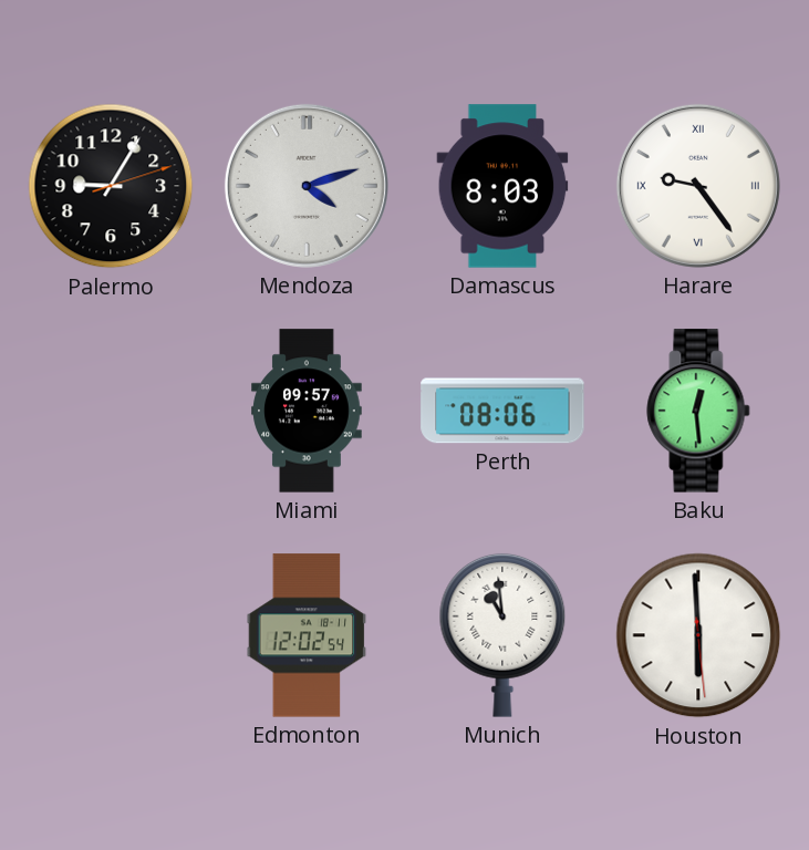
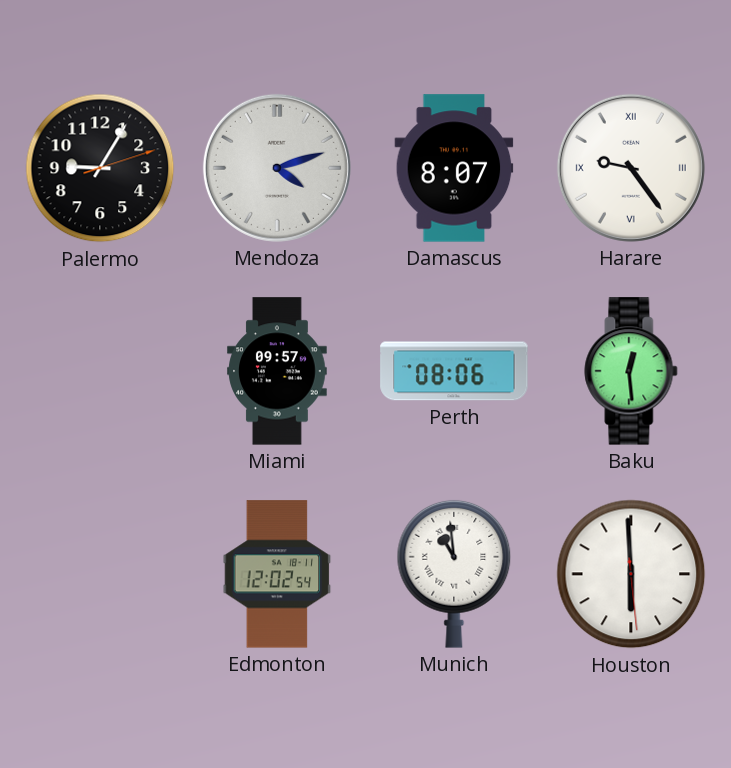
Damascus: 8:03 -> 8:07
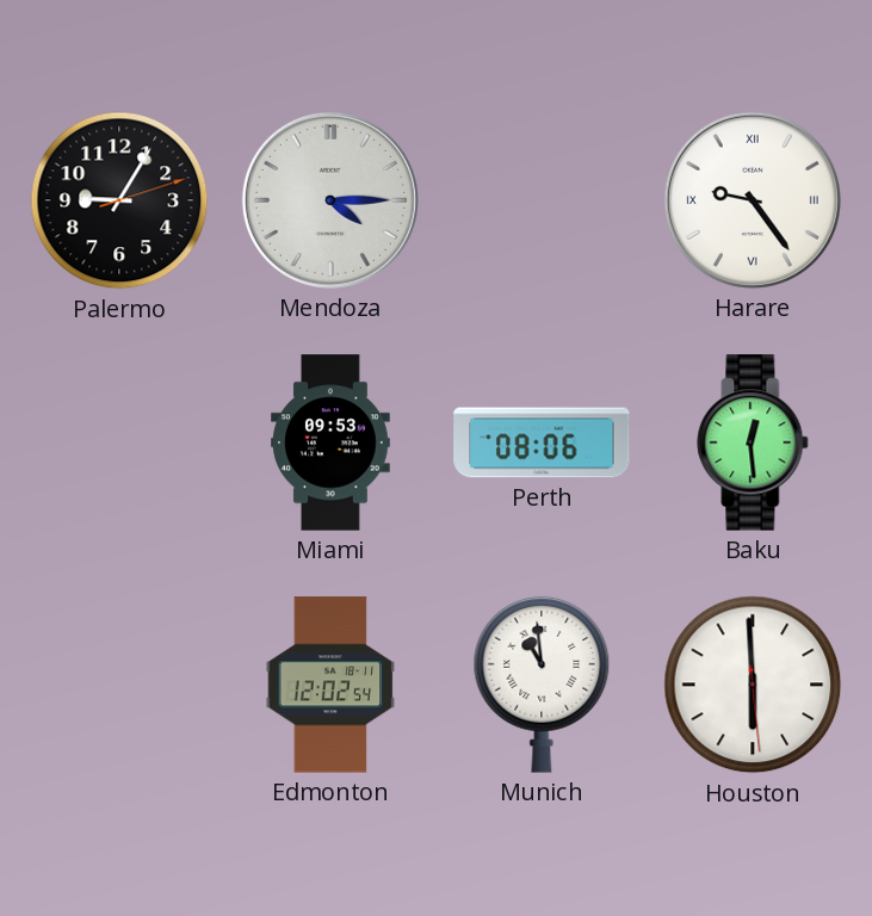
Mendoza: 4:12 -> 4:15
Damascus: 8:07 -> none
Miami: 09:57 -> 09:53
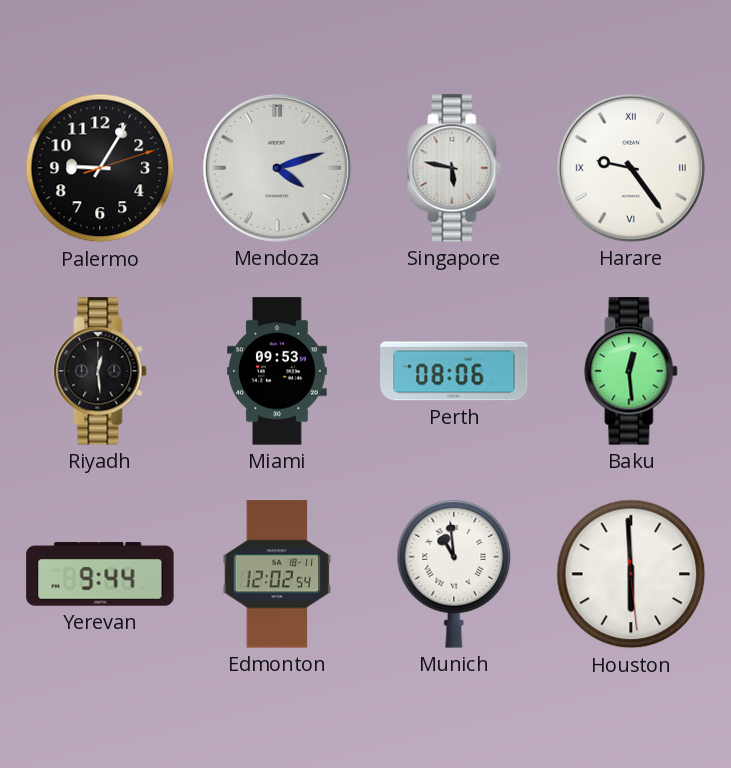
Mendoza: 4:15 -> 4:12
Singapore: none -> 5:47
Riyadh: none -> 12:29
Yerevan: none -> 9:44
